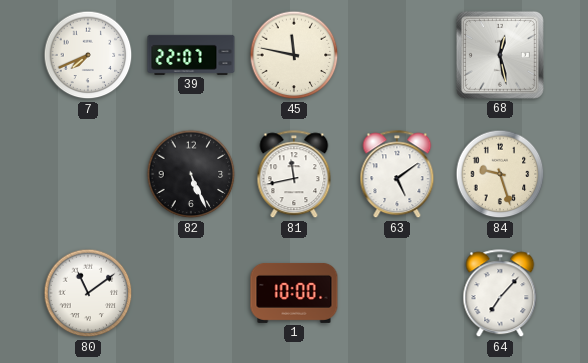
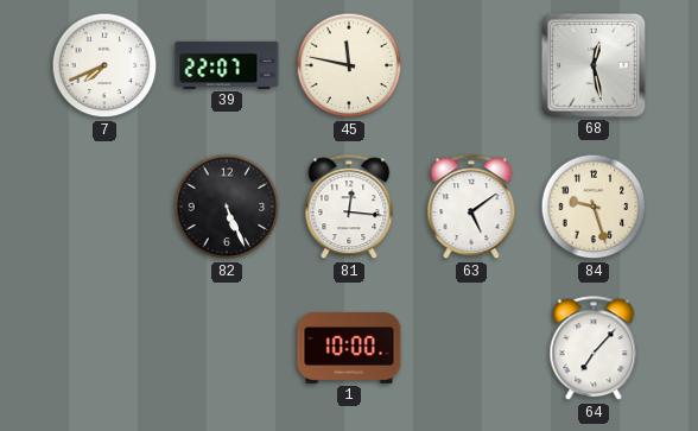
81: 11:43 -> 12:16
80: 11:09 -> none
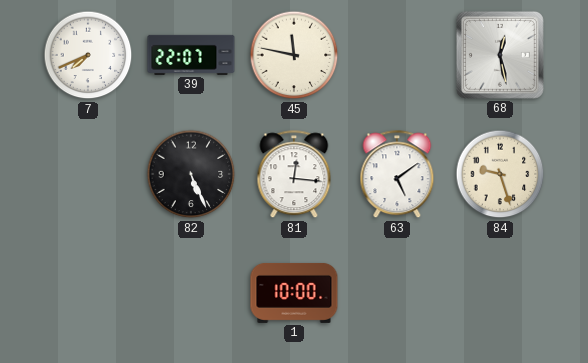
64: 7:07 -> none
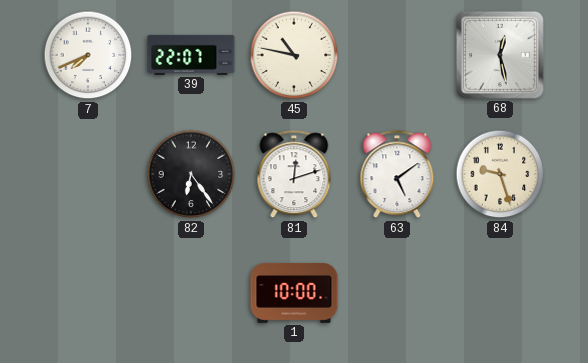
45: 11:47 -> 10:47
82: 5:26 -> 6:24
81: 12:16 -> 12:12
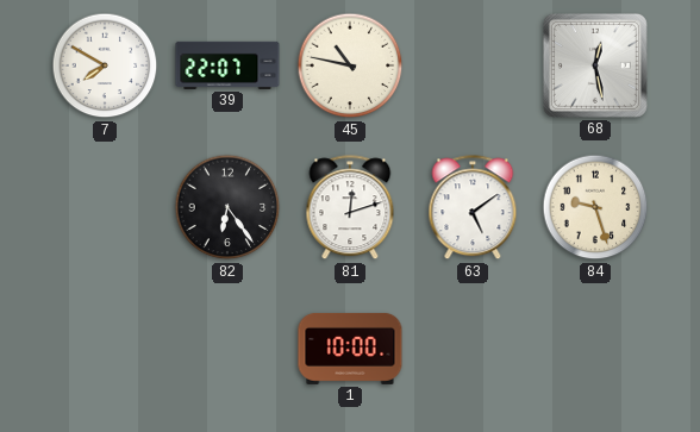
7: 7:41 -> 7:50
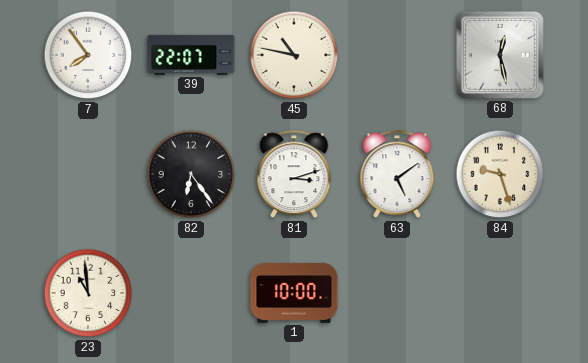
7: 7:50 -> 7:54
81: 12:12 -> 3:12
23: none -> 10:59
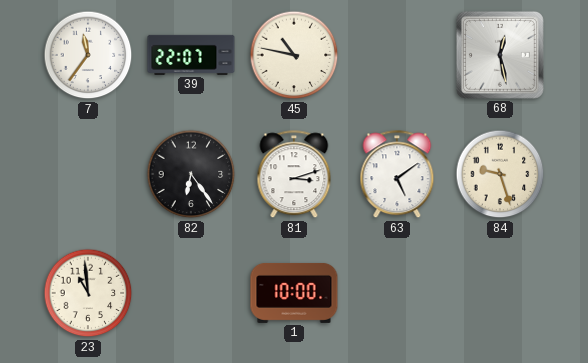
7: 7:54 -> 11:36
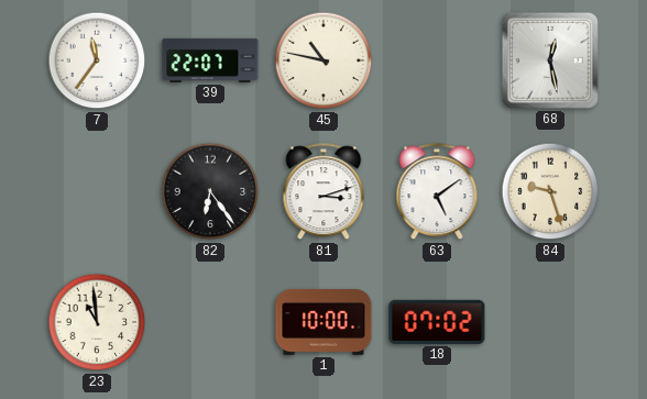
18: none -> 07:02
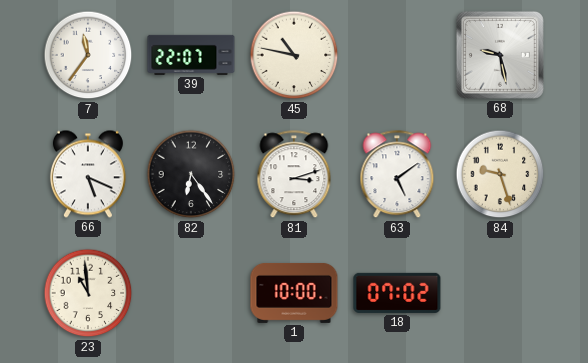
68: 12:28 -> 9:28
66: none -> 5:19
